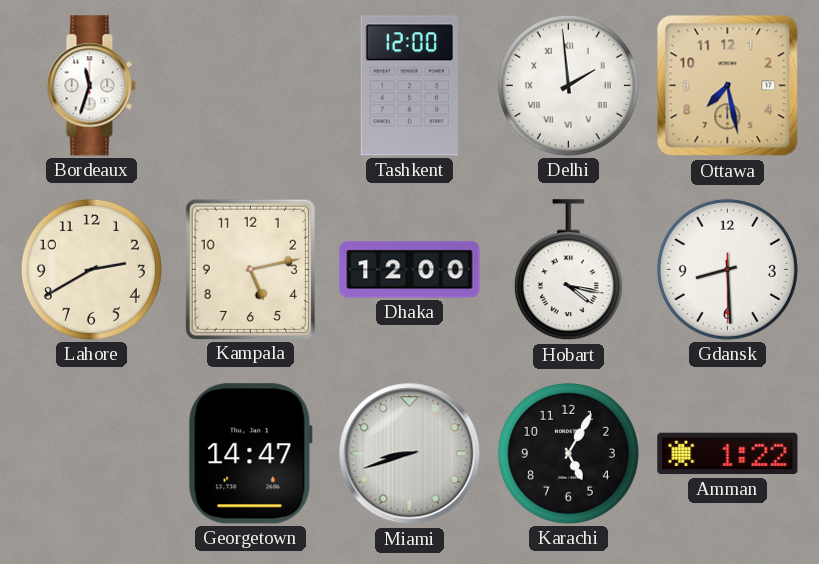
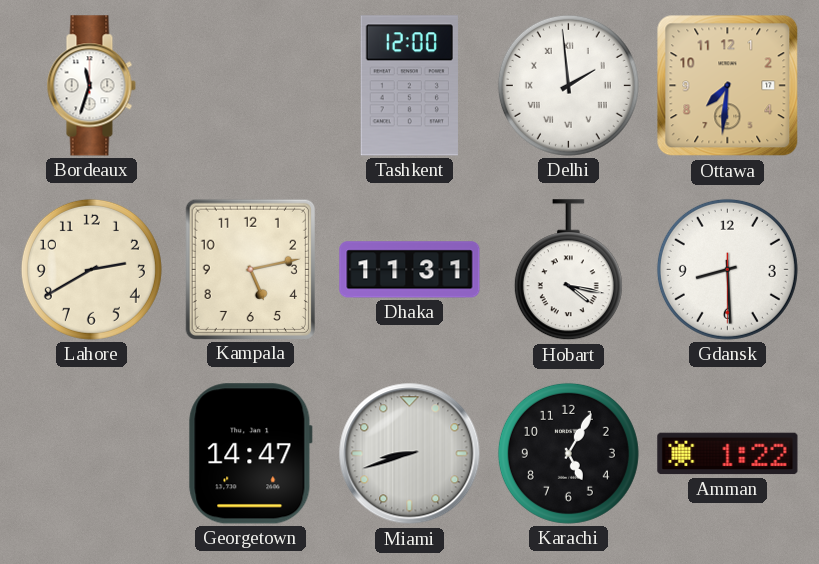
Ottawa: 7:28 -> 7:31
Dhaka: 12:00 -> 11:31
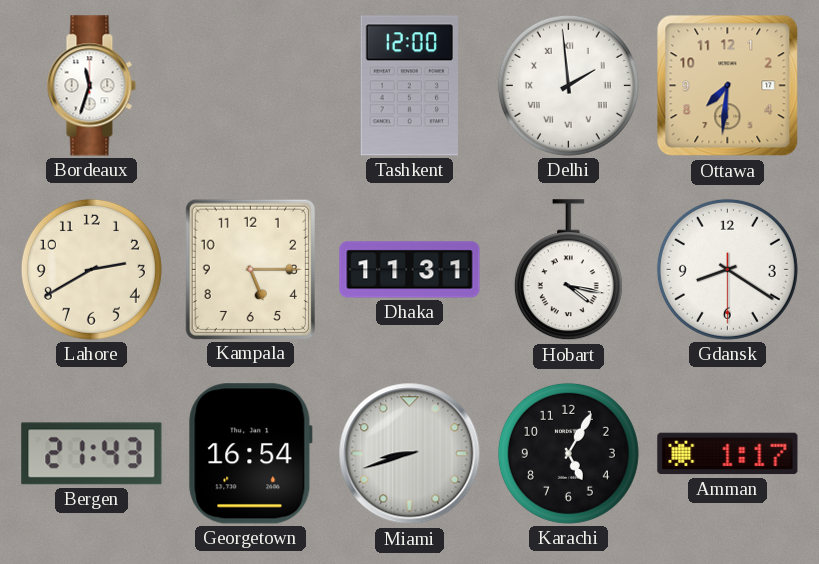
Kampala: 5:13 -> 5:15
Gdansk: 8:29 -> 8:20
Bergen: none -> 21:43
Georgetown: 14:47 -> 16:54
Amman: 1:22 -> 1:17
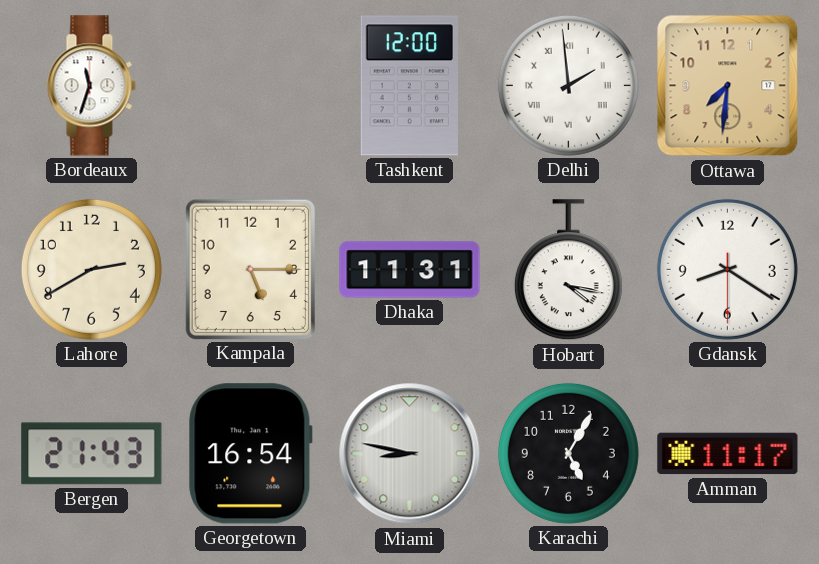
Miami: 8:42 -> 8:47
Amman: 1:17 -> 11:17
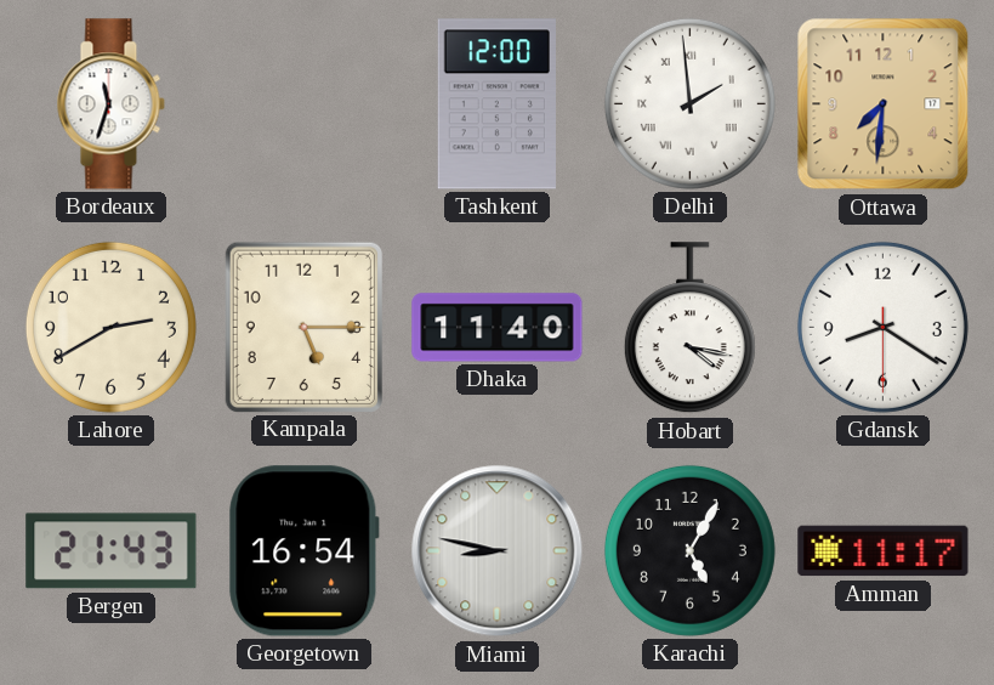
Dhaka: 11:31 -> 11:40
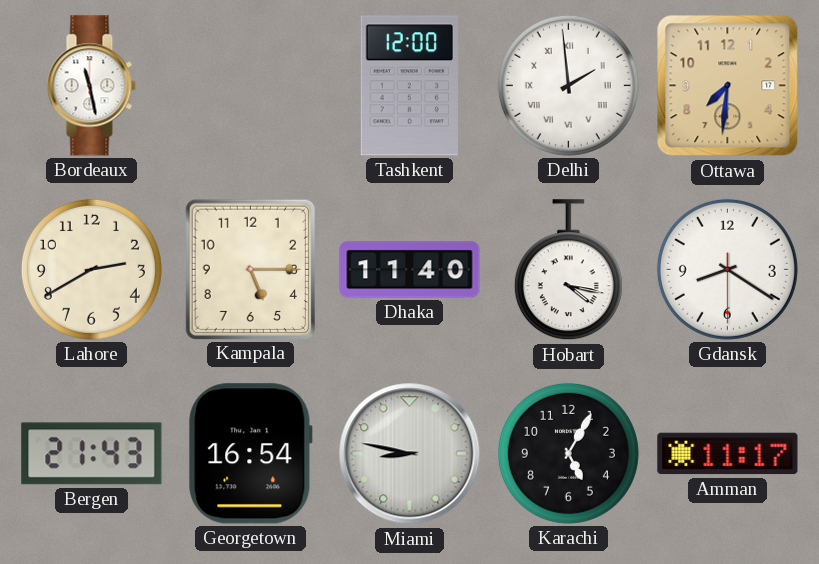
Bordeaux: 11:33 -> 11:28
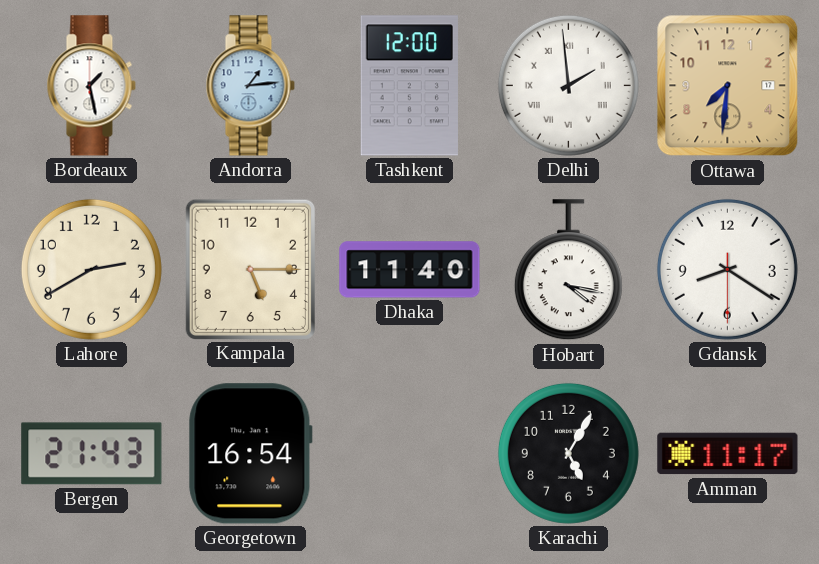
Bordeaux: 11:28 -> 1:28
Andorra: none -> 1:14
Miami: 8:47 -> none
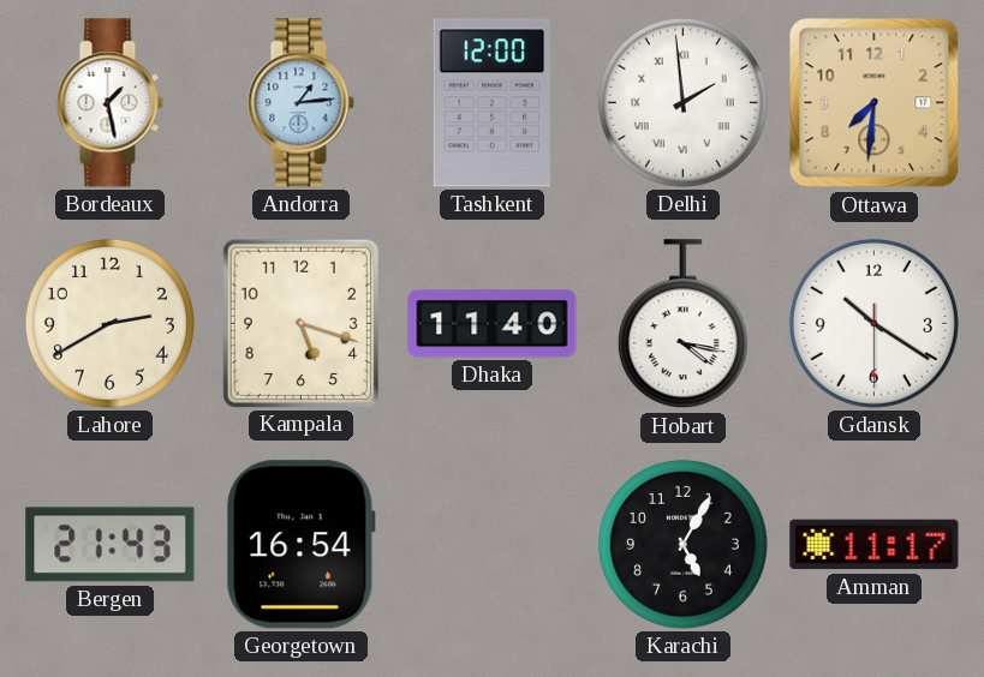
Kampala: 5:15 -> 5:18
Gdansk: 8:20 -> 10:20
